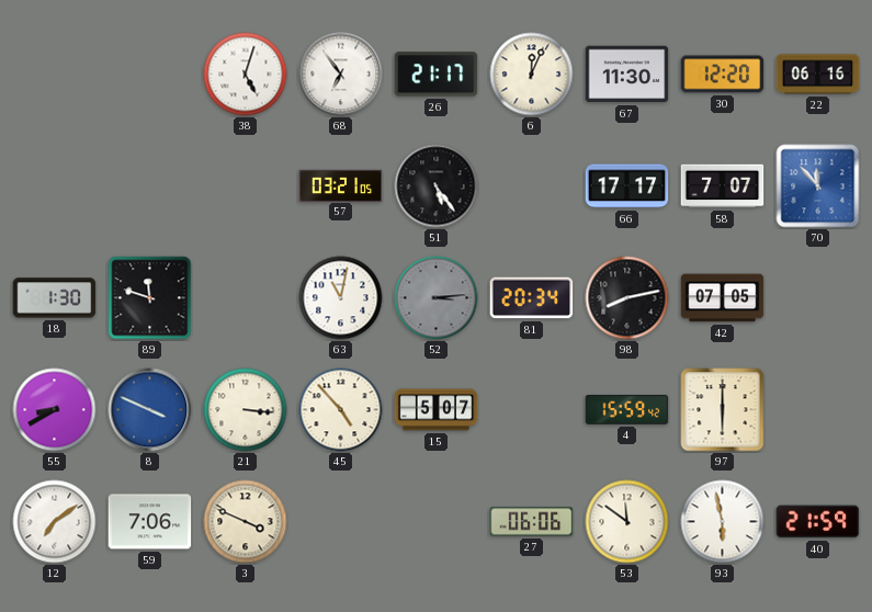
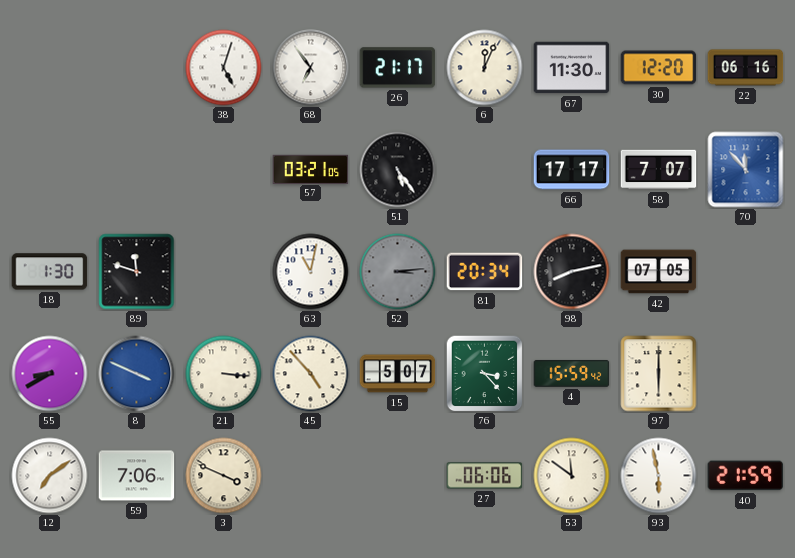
76: none -> 3:23
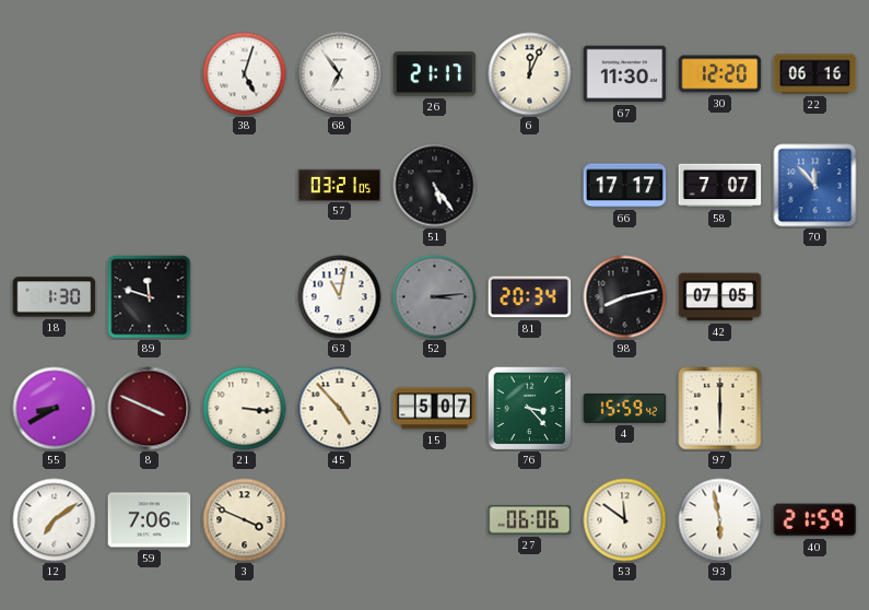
8 dial: blue -> burgundy
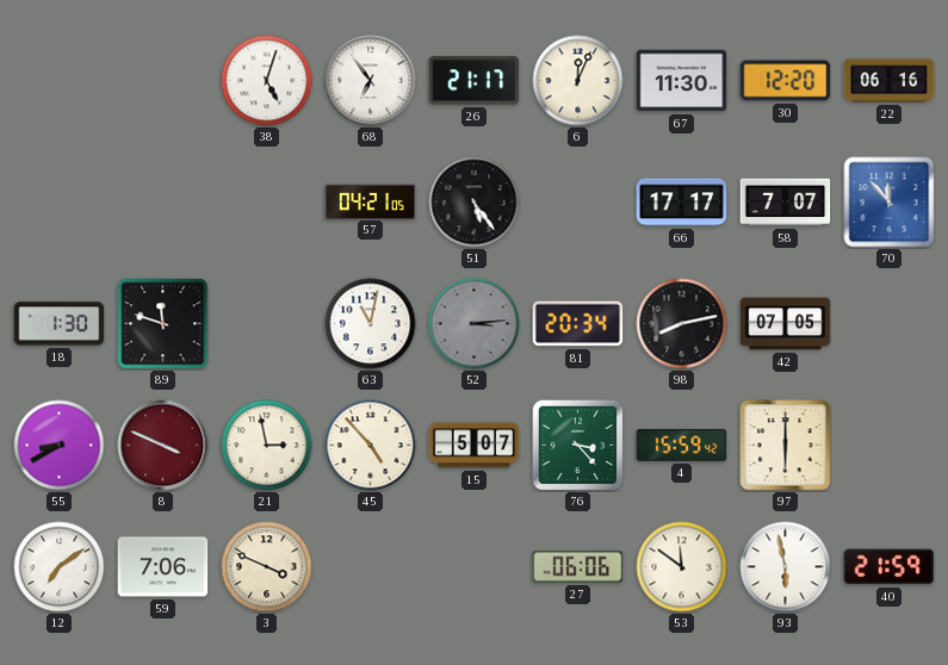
57: 03:21 -> 04:21
21: 3:16 -> 2:58
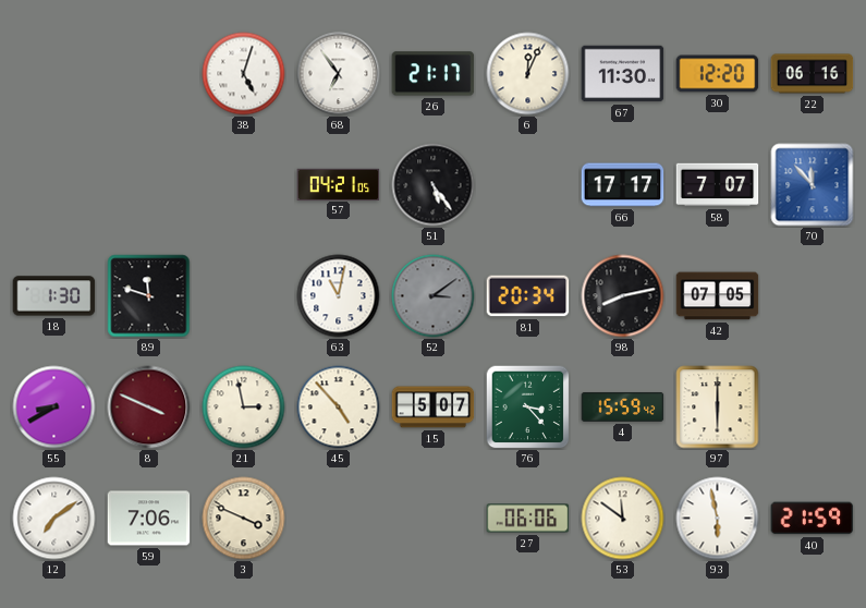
52: 3:14 -> 3:09
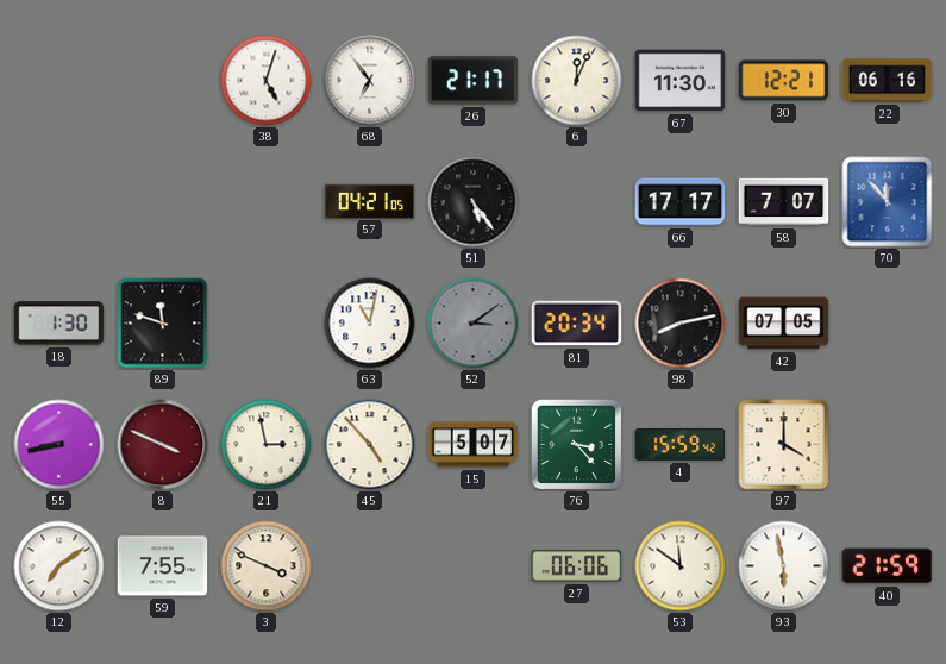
30: 12:20 -> 12:21
55: 8:40 -> 8:43
97: 6:00 -> 4:00
59: 7:06 -> 7:55
